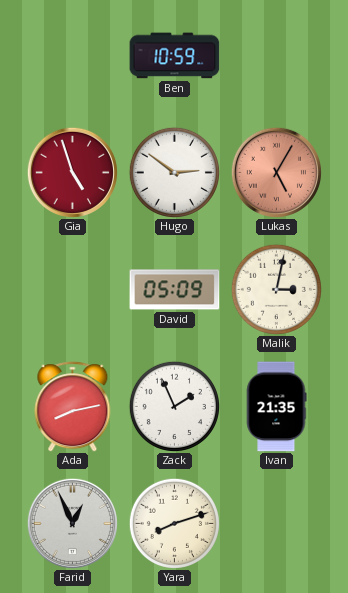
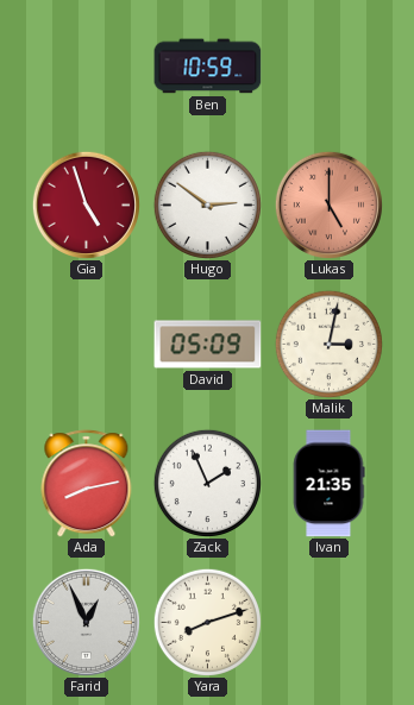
Lukas: 5:05 -> 5:00
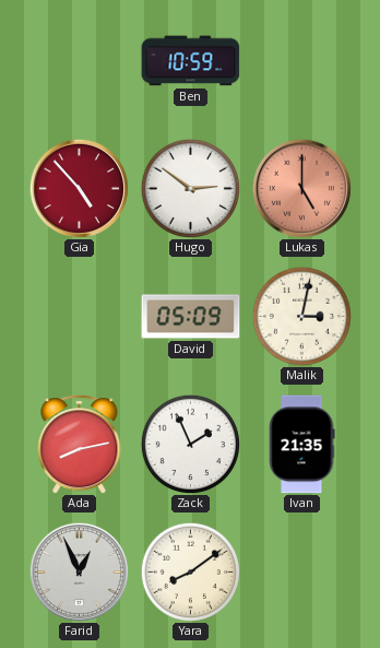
Gia: 4:57 -> 4:53
Yara: 8:12 -> 8:09
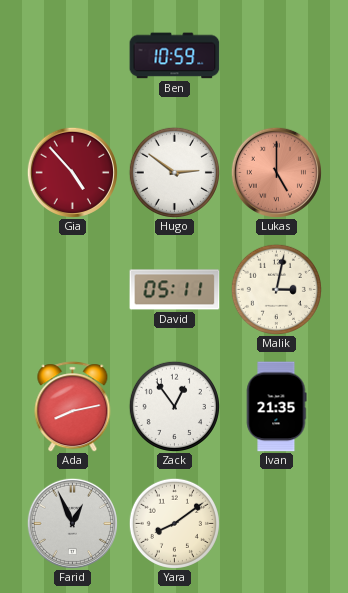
David: 05:09 -> 05:11
Zack: 1:56 -> 12:54
